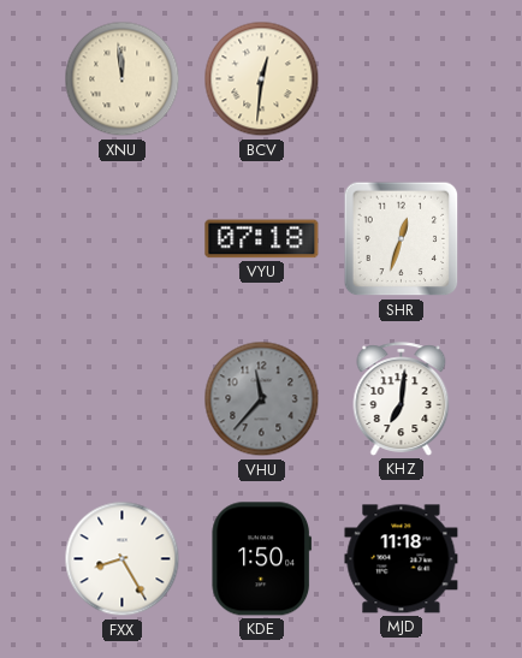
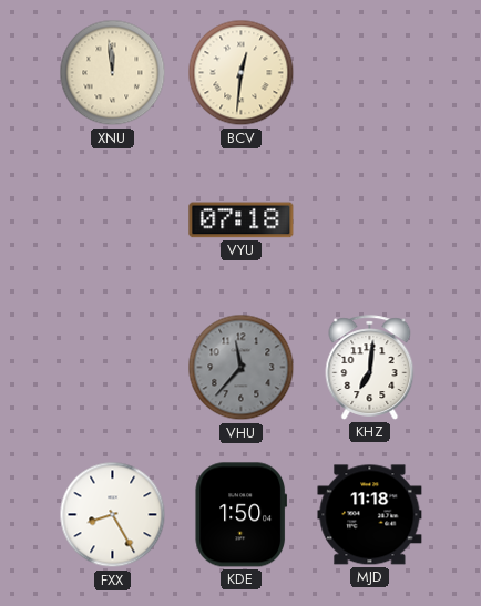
SHR: 12:33 -> none
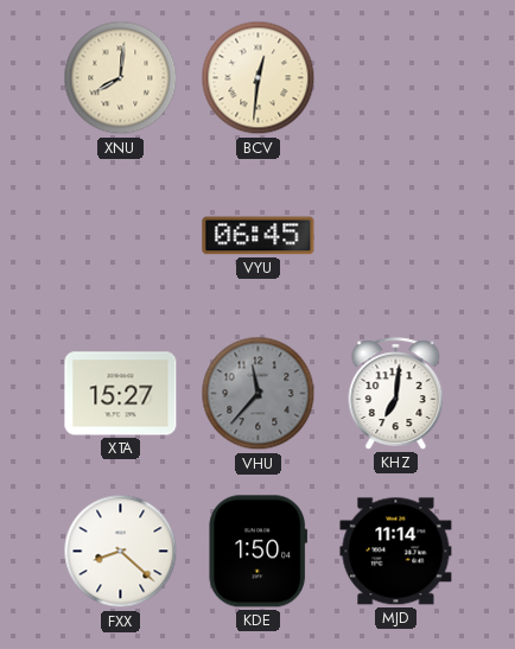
XNU: 11:59 -> 8:01
VYU: 07:18 -> 06:45
XTA: none -> 15:27
FXX: 8:25 -> 8:22
MJD: 11:18 -> 11:14
